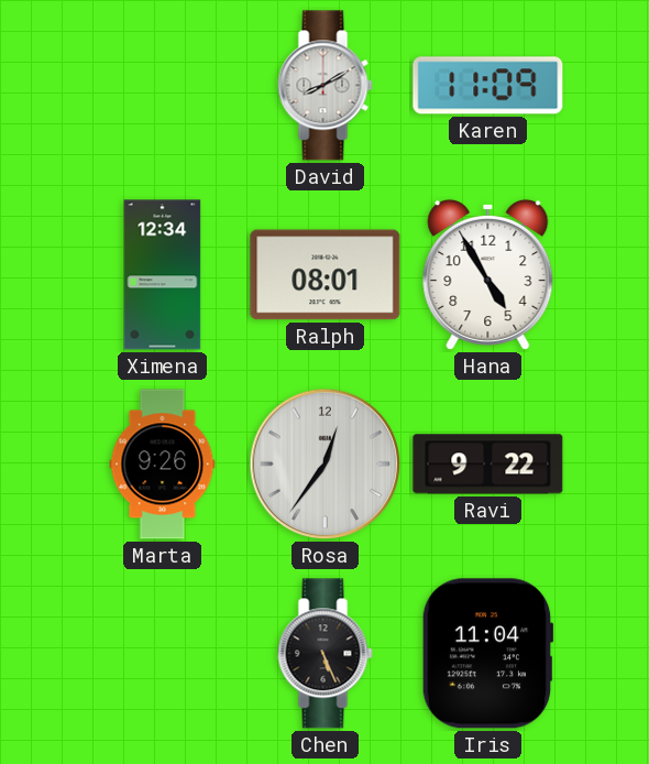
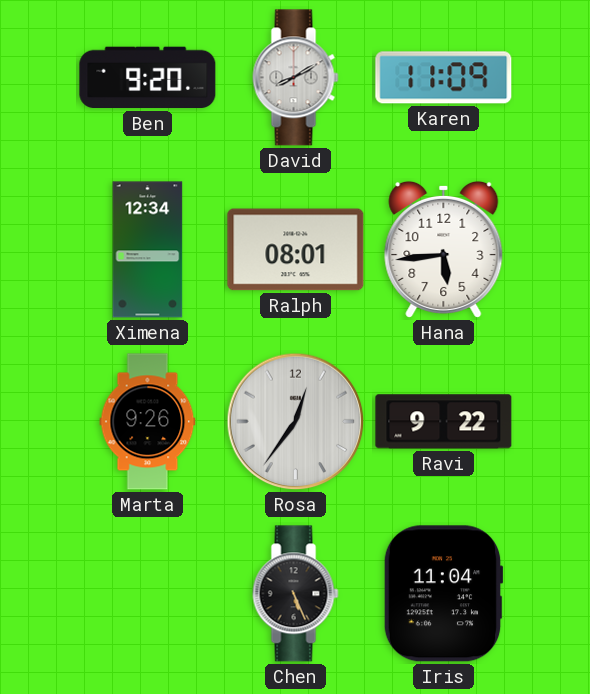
Ben: none -> 9:20
Hana: 4:55 -> 5:44
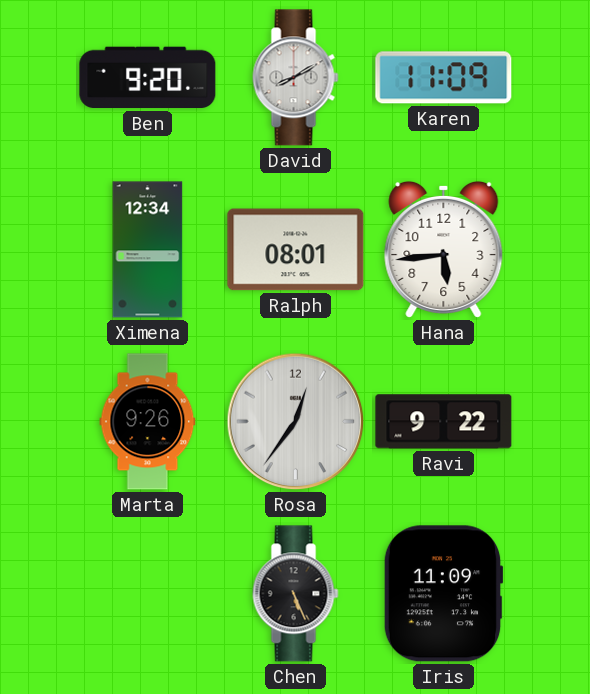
Iris: 11:04 -> 11:09
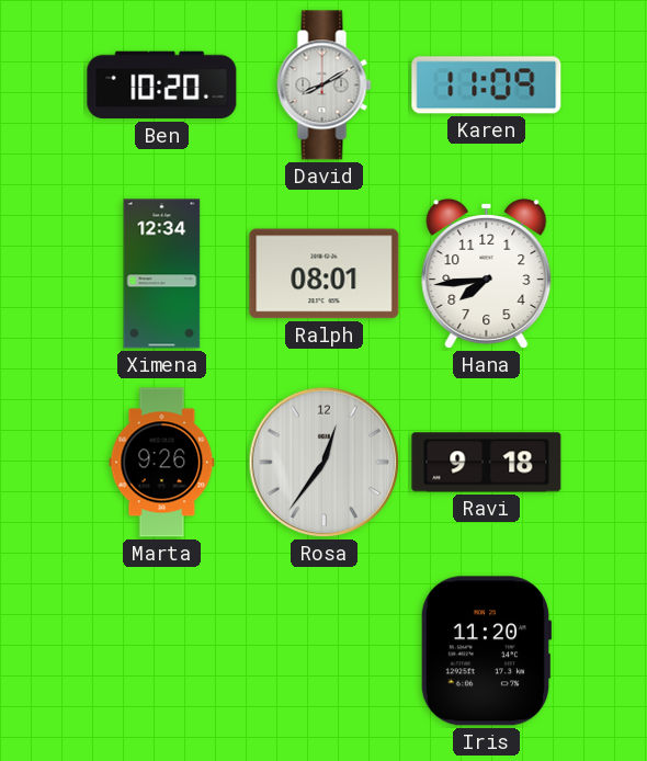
Ben: 9:20 -> 10:20
Hana: 5:44 -> 7:44
Ravi: 9:22 -> 9:18
Chen: 5:26 -> none
Iris: 11:09 -> 11:20
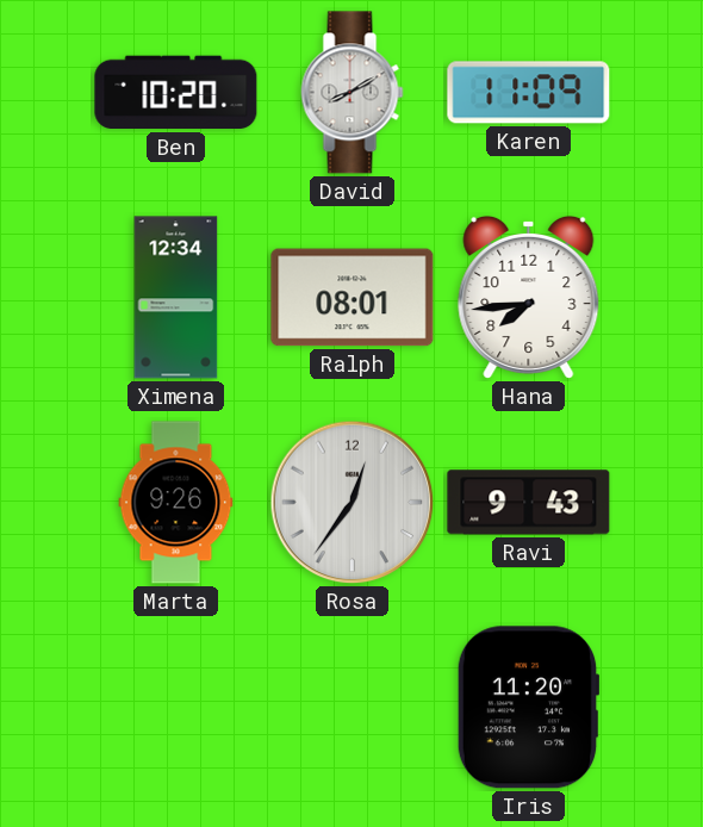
Ravi: 9:18 -> 9:43
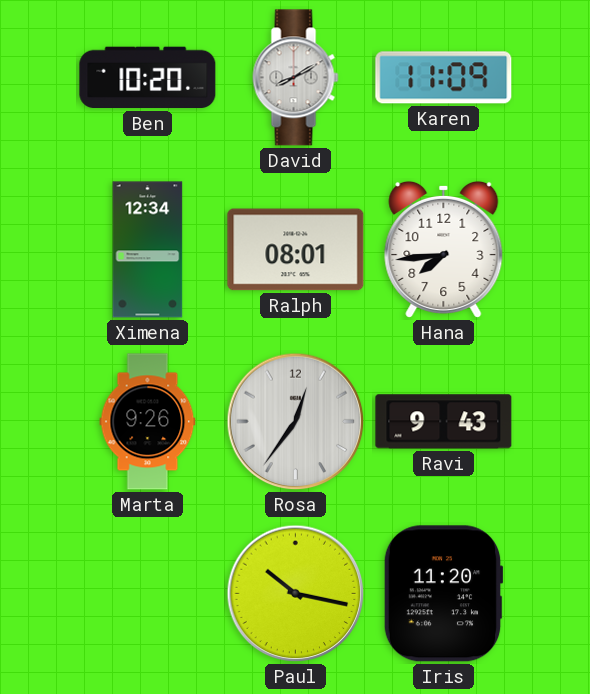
Paul: none -> 10:17
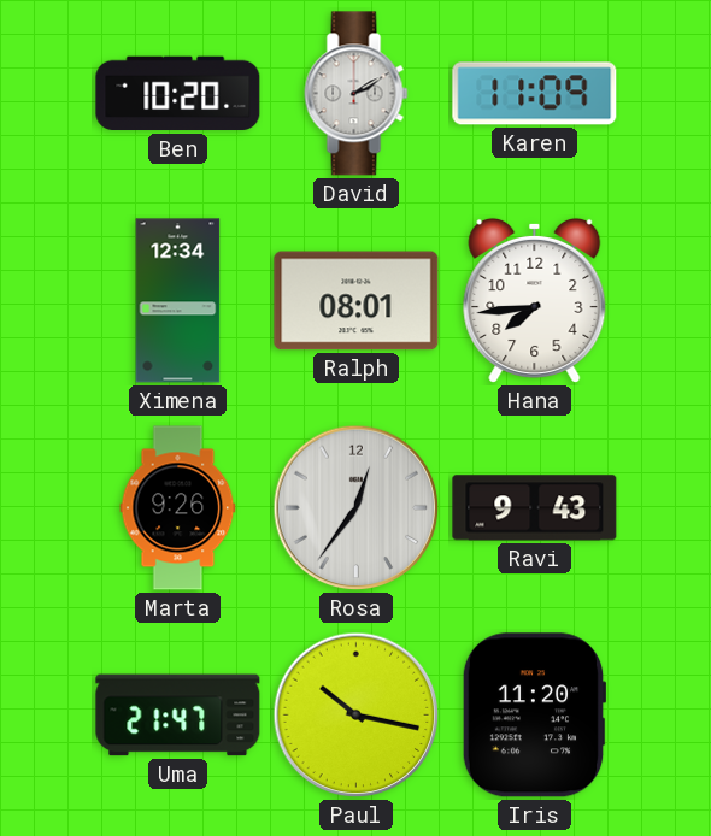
David: 8:10 -> 2:10
Uma: none -> 21:47
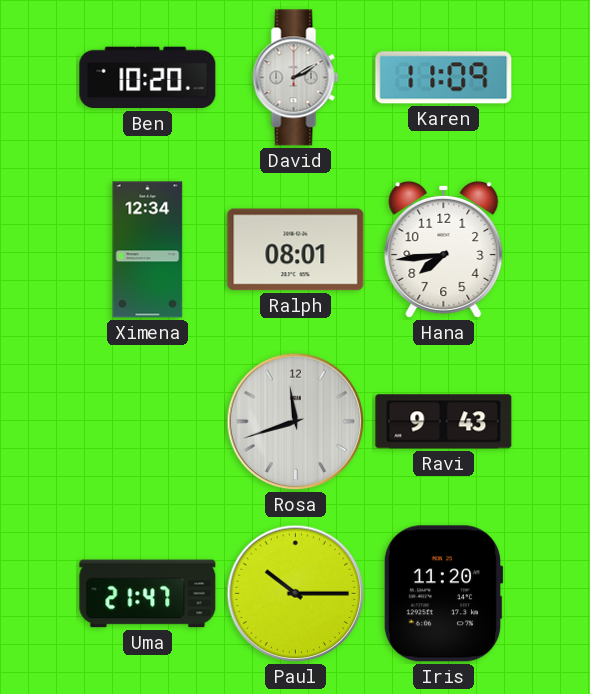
Marta: 9:26 -> none
Rosa: 12:36 -> 11:42
Paul: 10:17 -> 10:15
